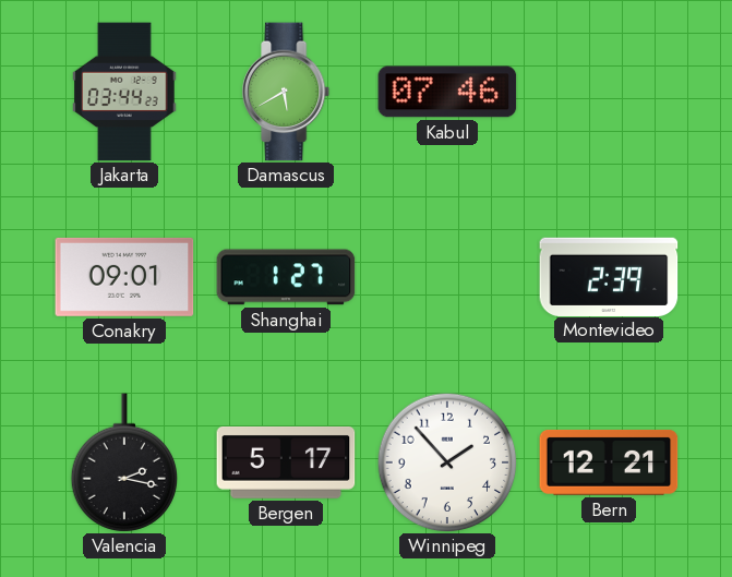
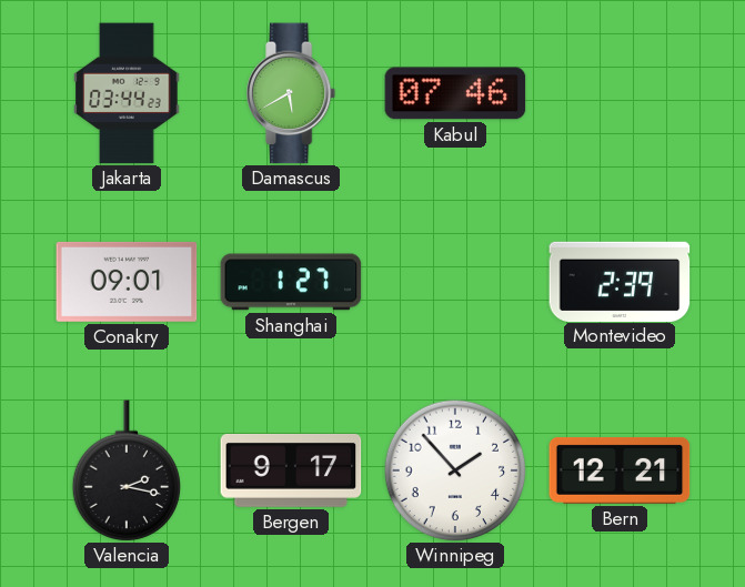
Bergen: 5:17 -> 9:17
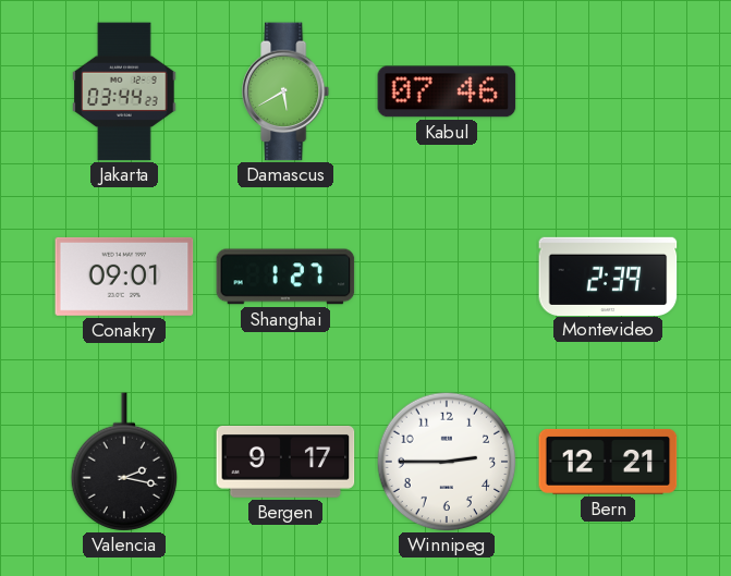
Winnipeg: 1:53 -> 2:45
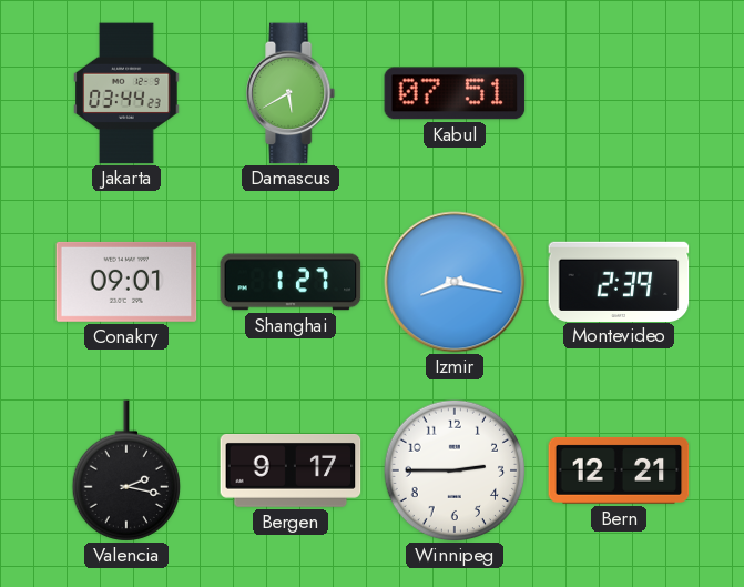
Kabul: 07:46 -> 07:51
Izmir: none -> 8:17
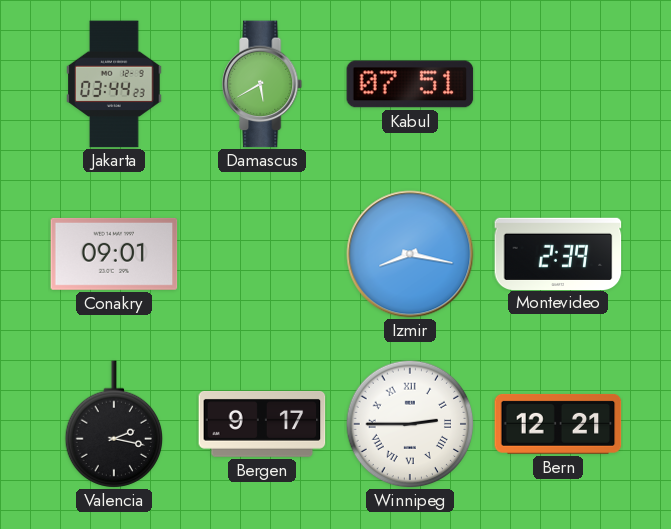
Shanghai: 1:27 -> none
Winnipeg numerals: Arabic -> Roman
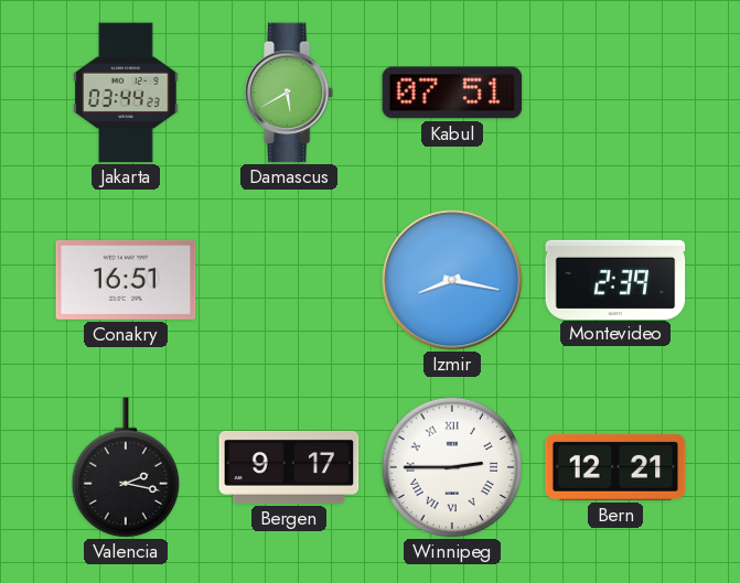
Conakry: 09:01 -> 16:51
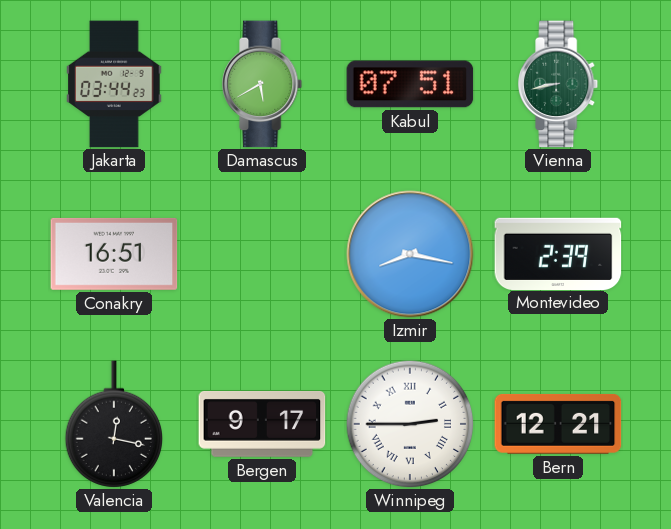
Vienna: none -> 8:43
Valencia: 2:17 -> 12:17
